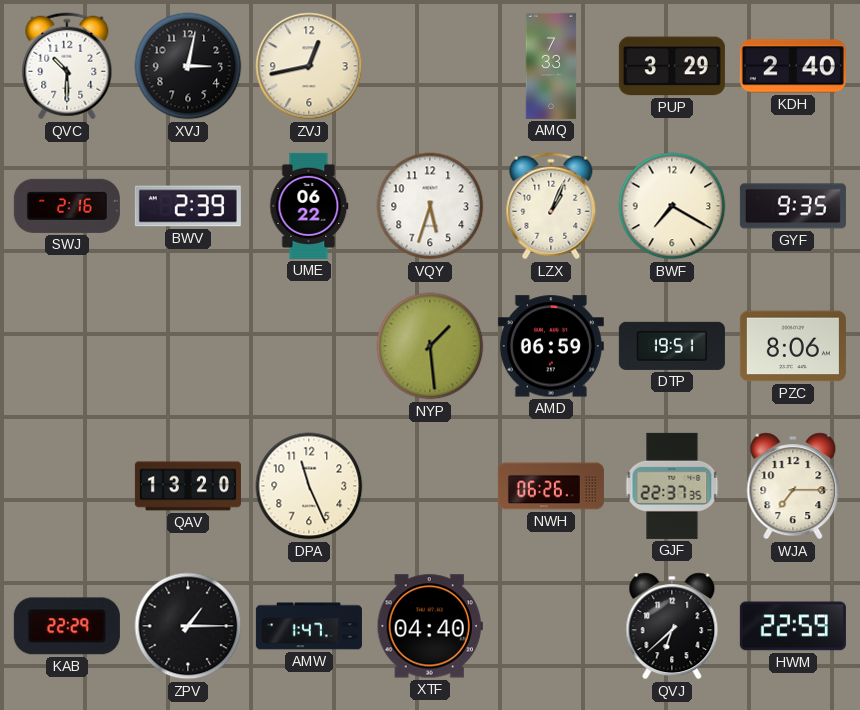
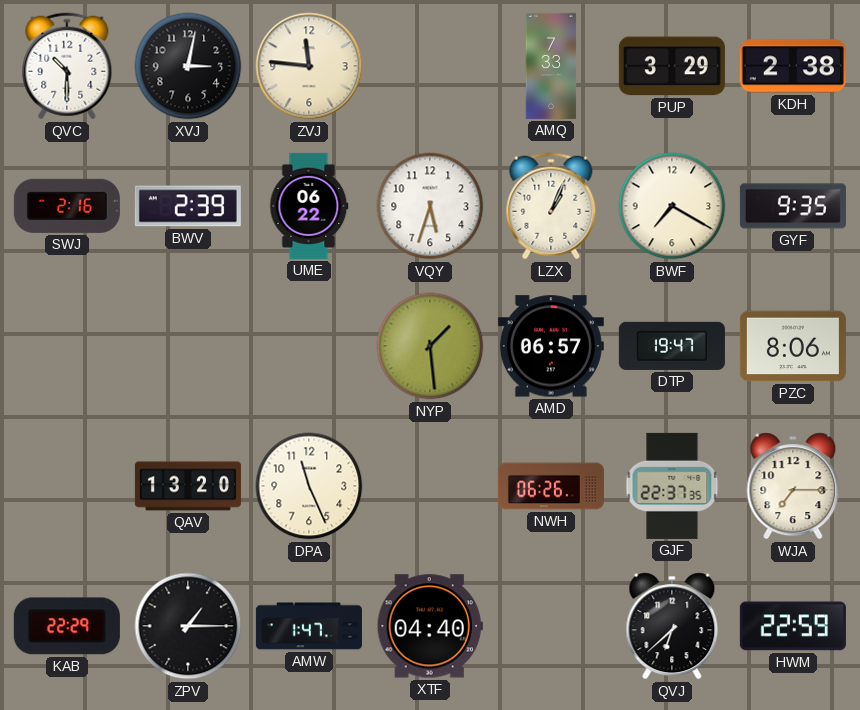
ZVJ: 12:43 -> 11:46
KDH: 2:40 -> 2:38
AMD: 06:59 -> 06:57
DTP: 19:51 -> 19:47
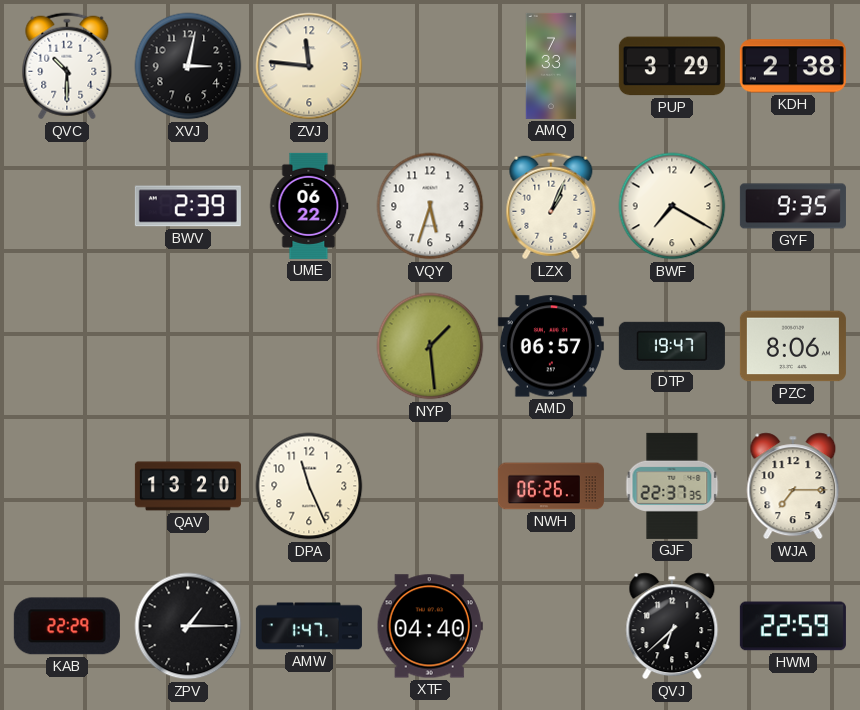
SWJ: 2:16 -> none
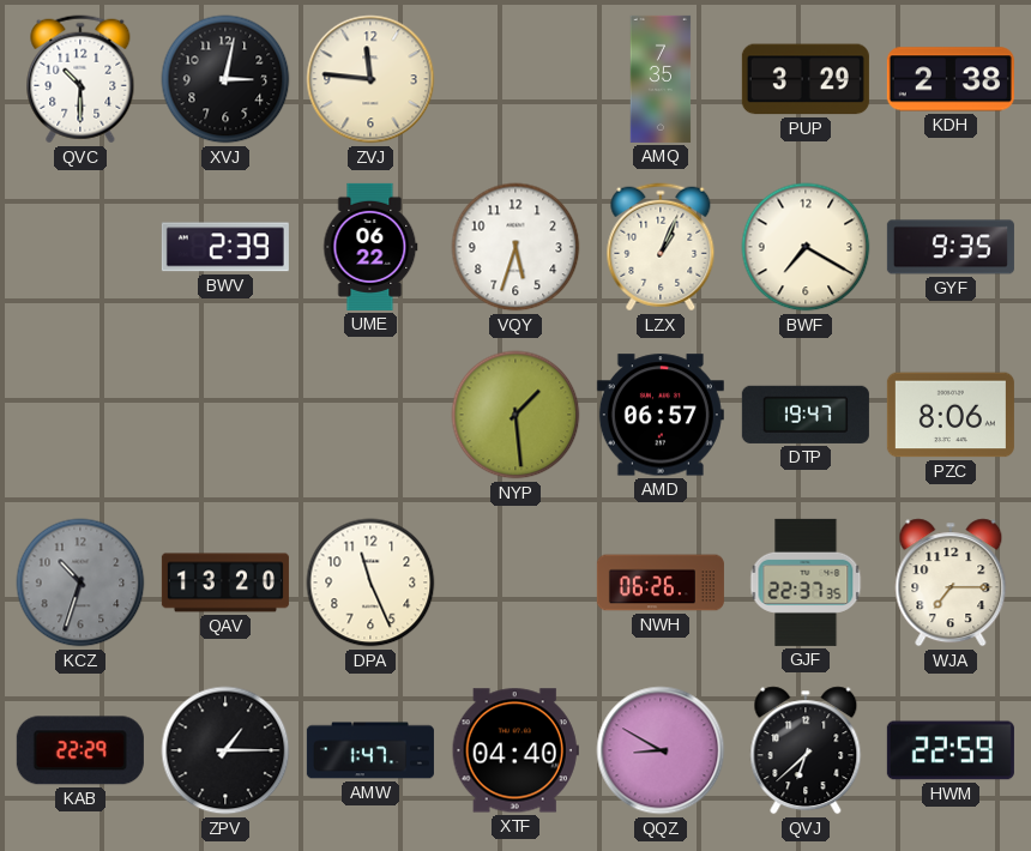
AMQ: 7:33 -> 7:35
KCZ: none -> 10:33
QQZ: none -> 8:50
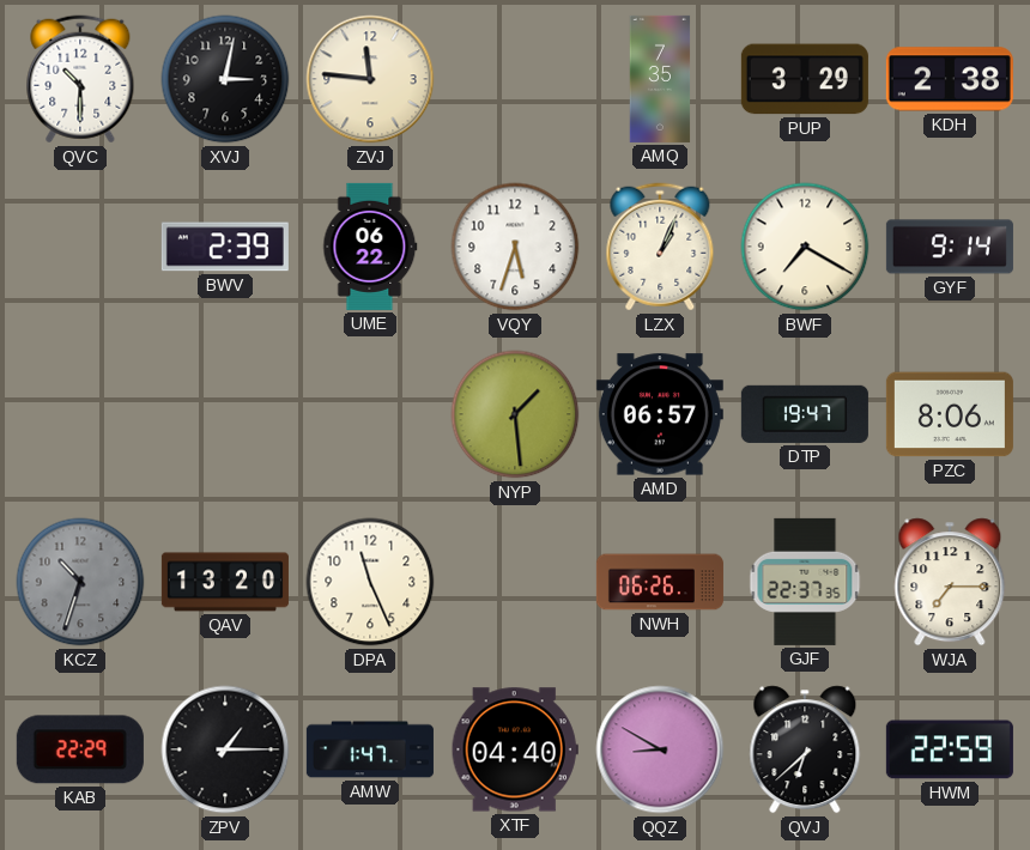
GYF: 9:35 -> 9:14
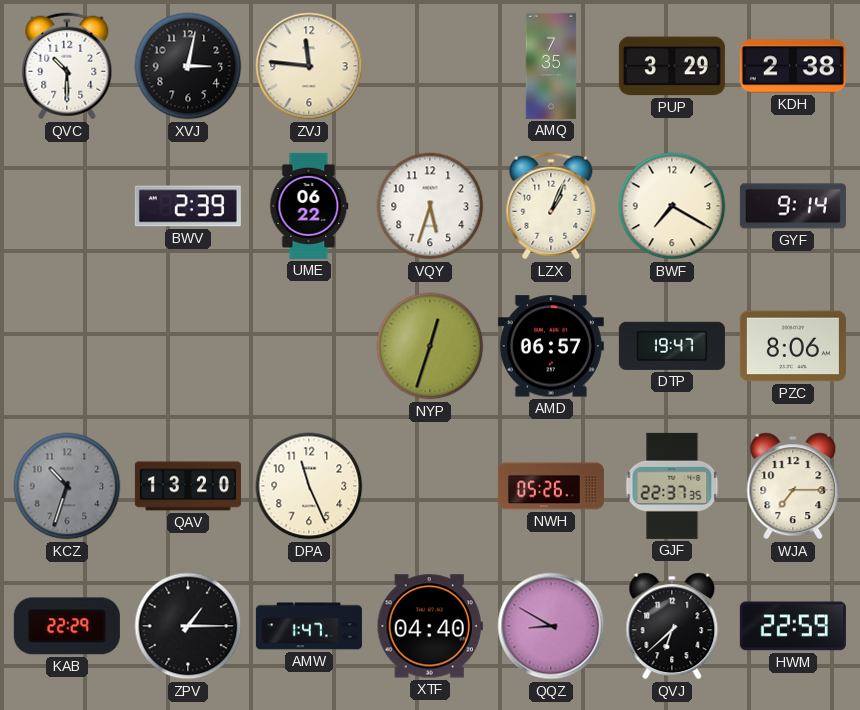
NYP: 1:29 -> 12:33
NWH: 06:26 -> 05:26
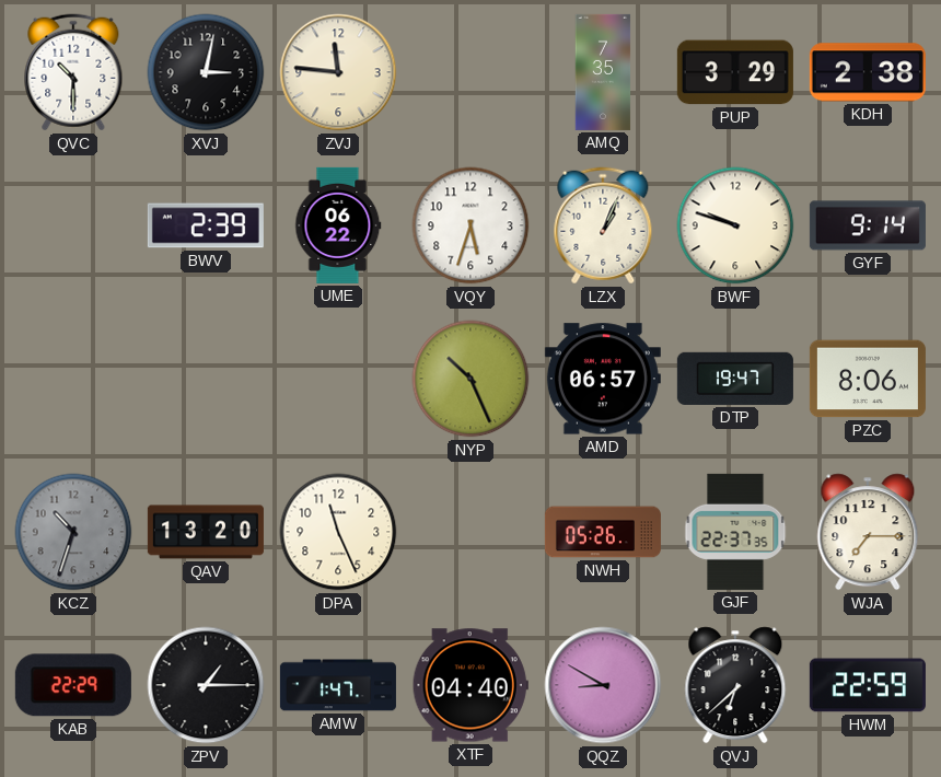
BWF: 7:20 -> 9:48
NYP: 12:33 -> 10:26
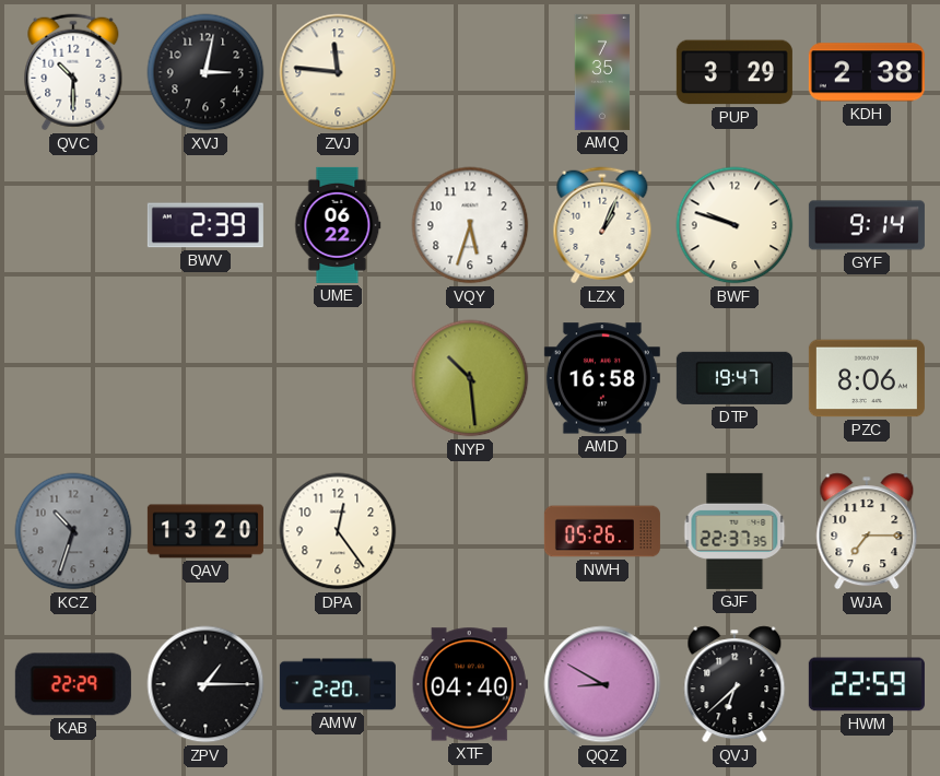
NYP: 10:26 -> 10:29
AMD: 06:57 -> 16:58
DPA: 11:26 -> 12:24
AMW: 1:47 -> 2:20
